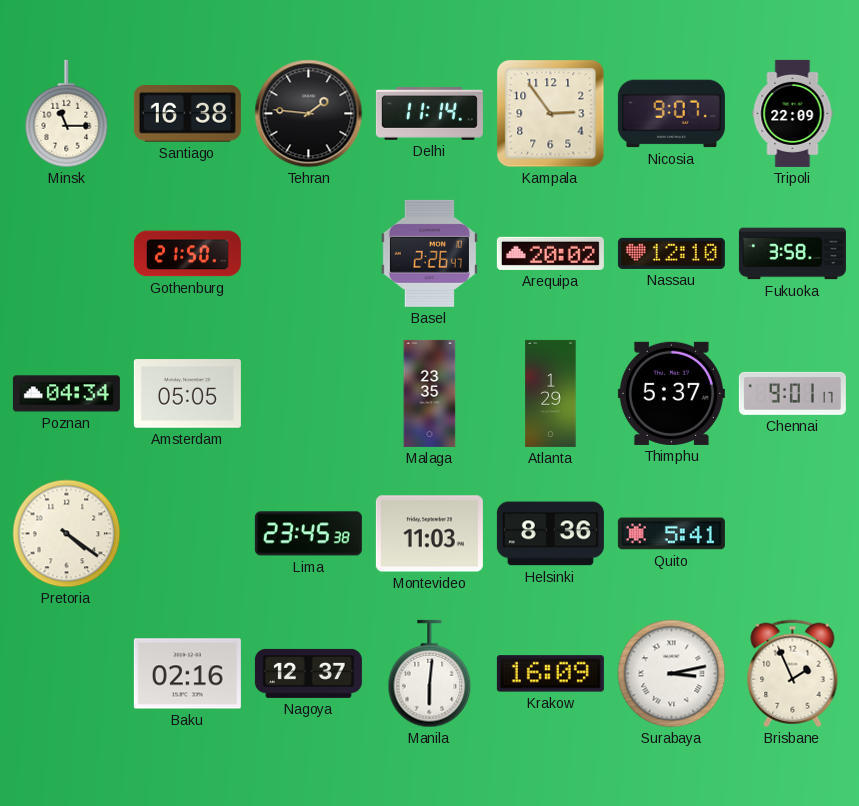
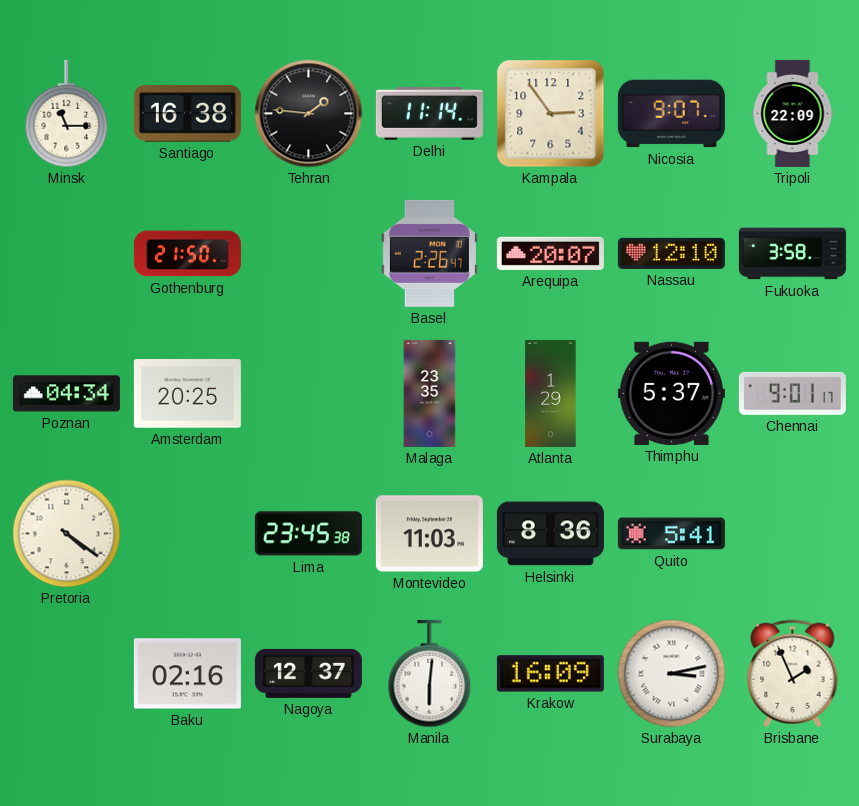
Arequipa: 20:02 -> 20:07
Amsterdam: 05:05 -> 20:25
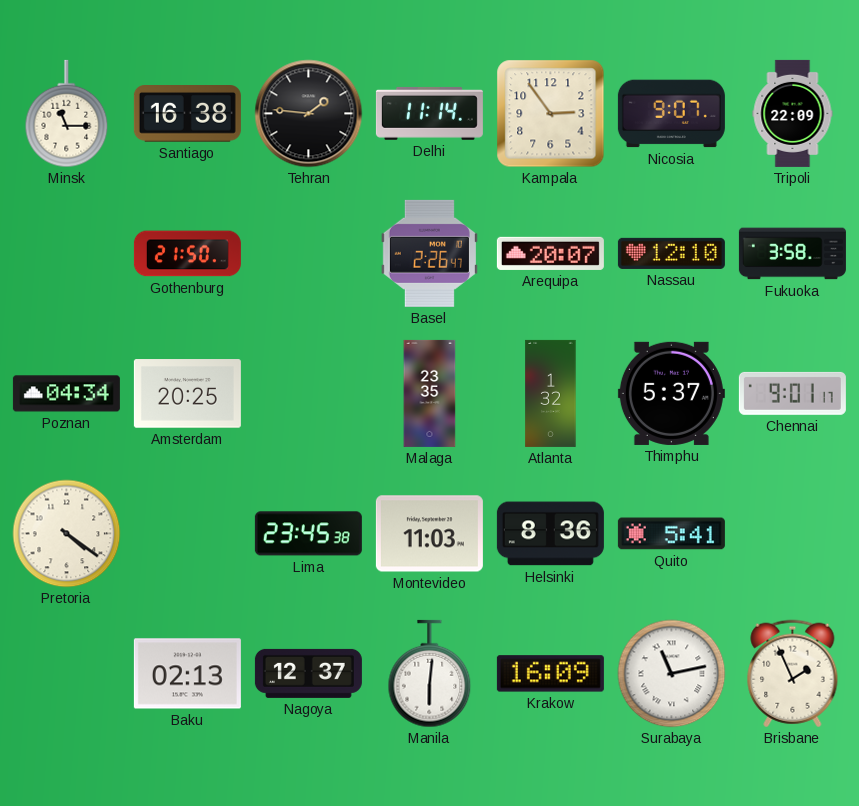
Atlanta: 1:29 -> 1:32
Baku: 02:16 -> 02:13
Surabaya: 3:13 -> 11:13
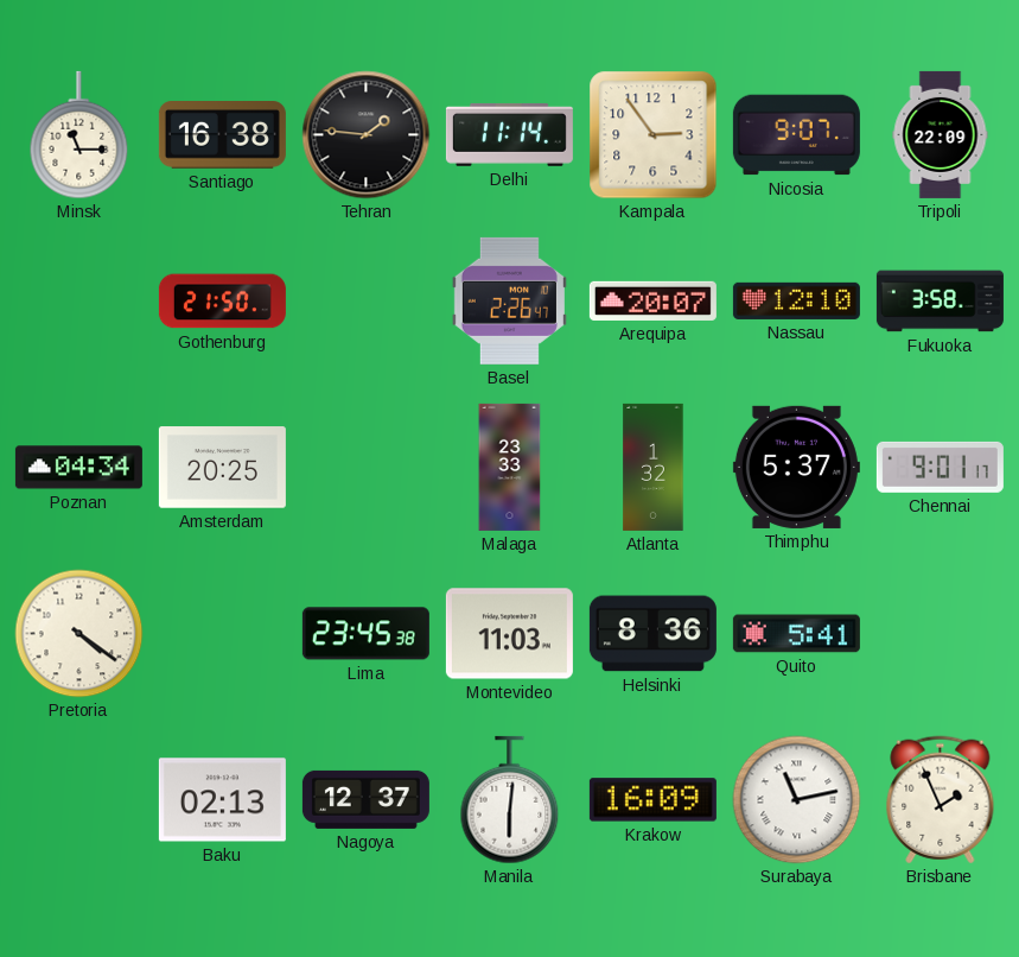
Malaga: 23:35 -> 23:33
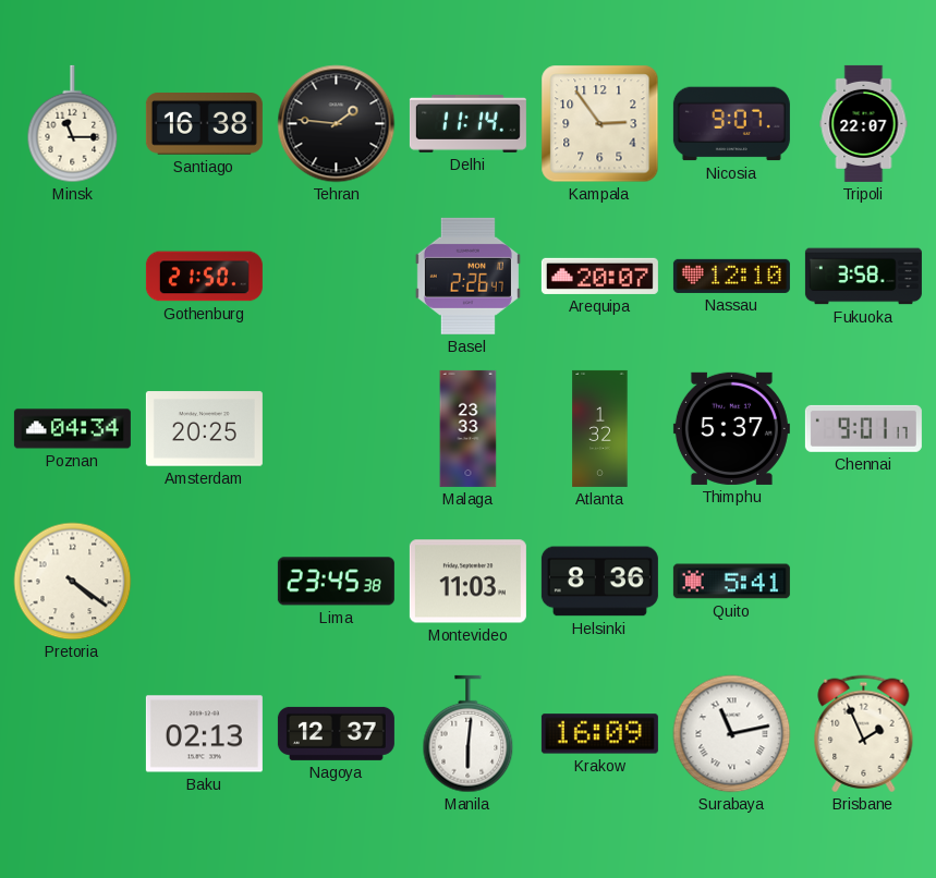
Tripoli: 22:09 -> 22:07
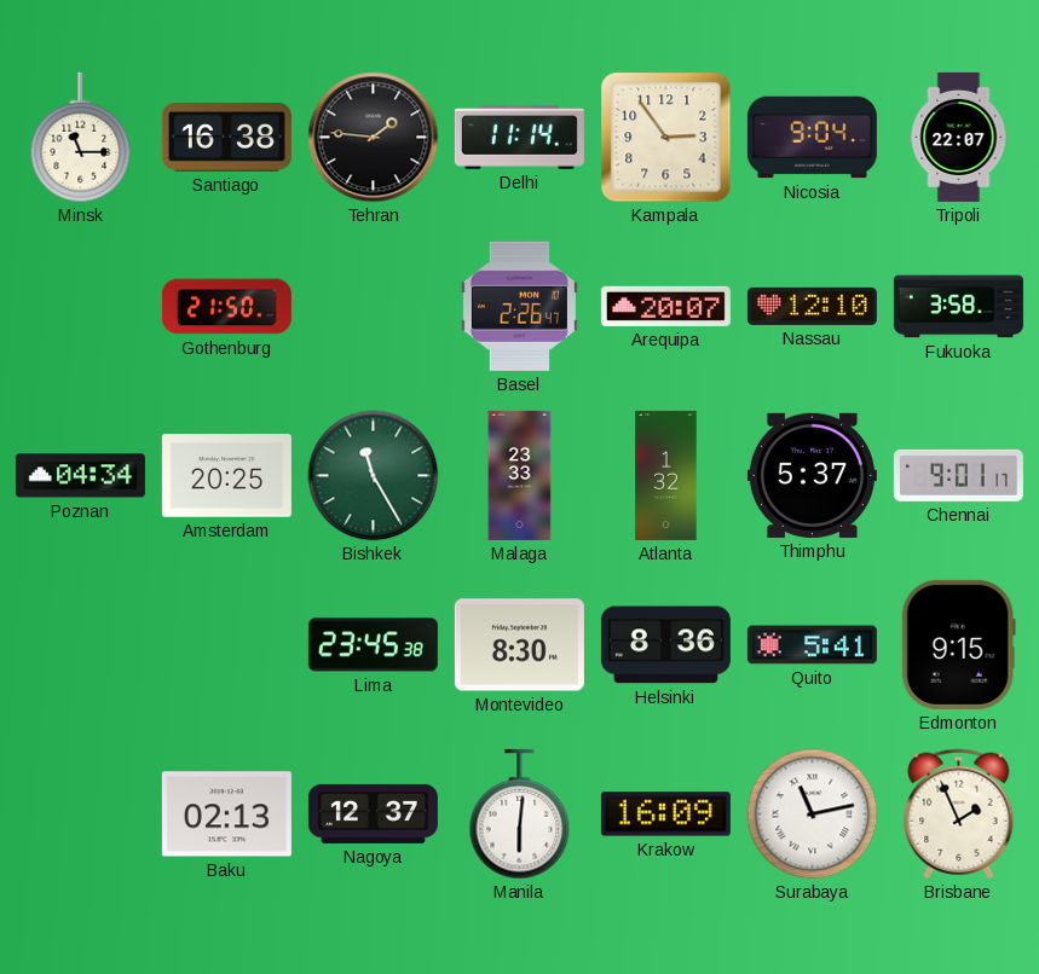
Nicosia: 9:07 -> 9:04
Bishkek: none -> 11:25
Pretoria: 4:21 -> none
Montevideo: 11:03 -> 8:30
Edmonton: none -> 9:15
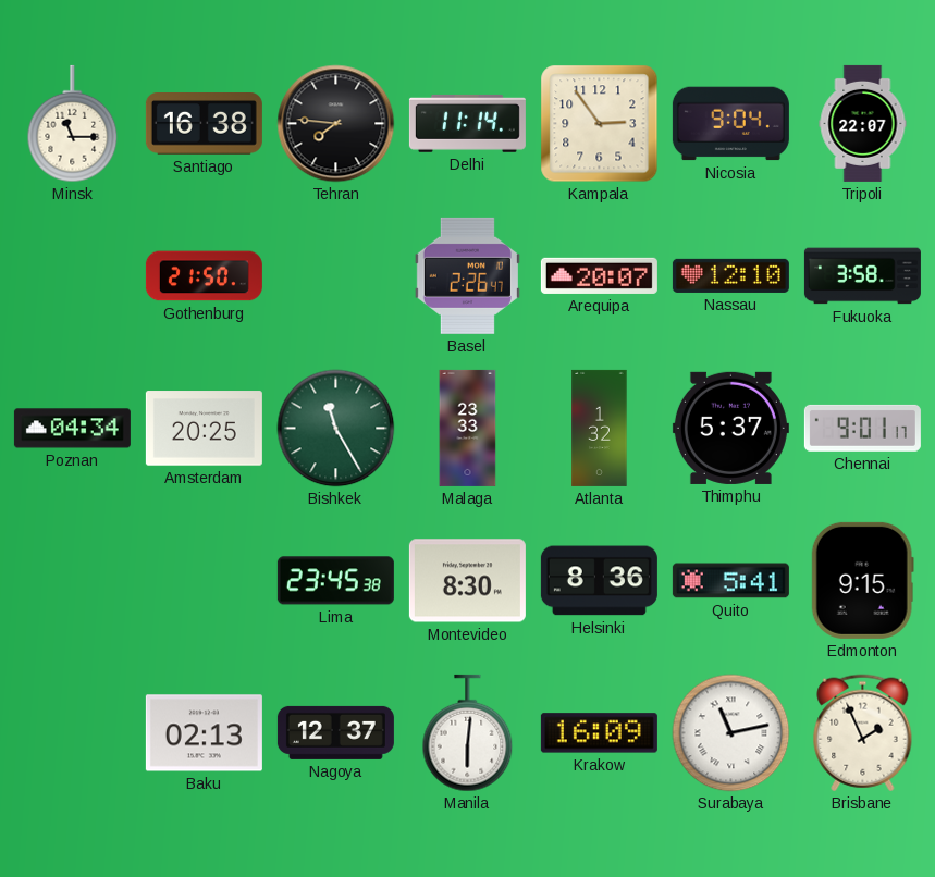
Tehran: 1:46 -> 7:46
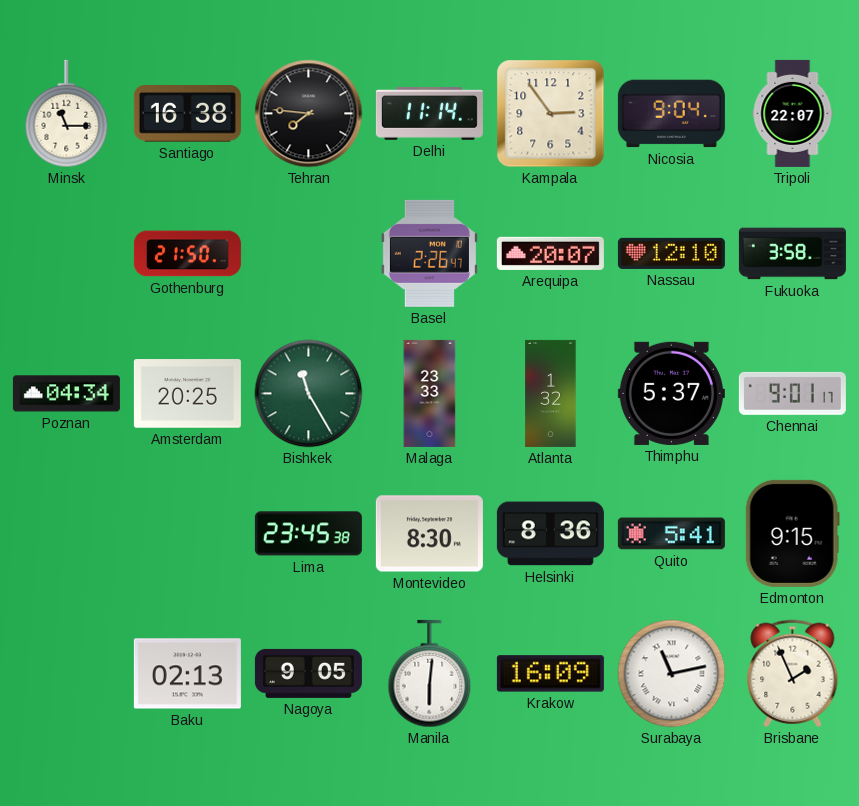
Nagoya: 12:37 -> 9:05
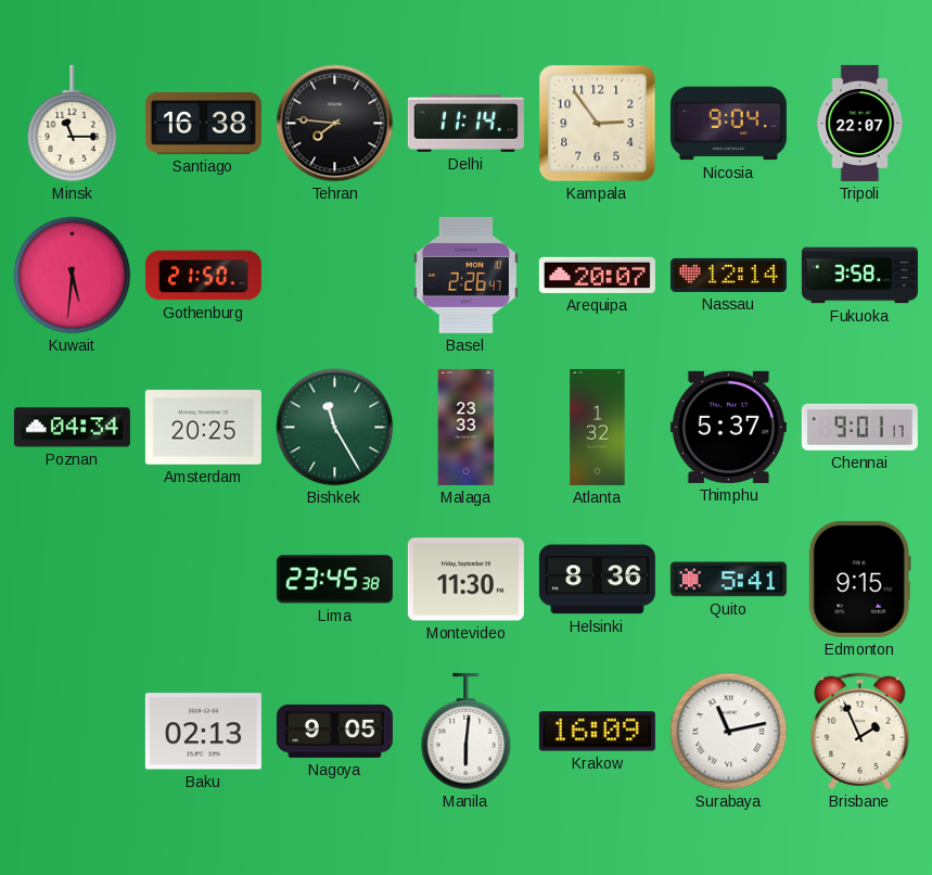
Kuwait: none -> 5:31
Nassau: 12:10 -> 12:14
Montevideo: 8:30 -> 11:30
